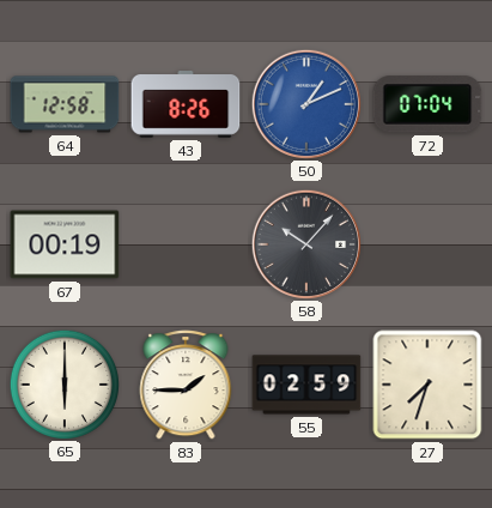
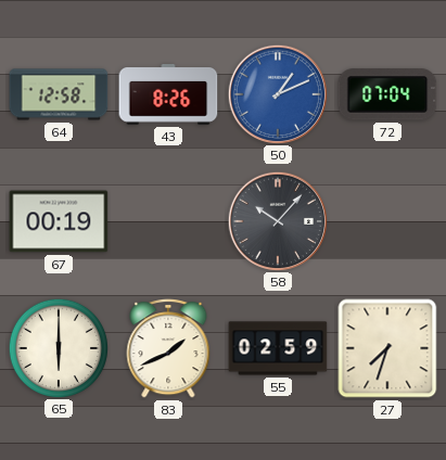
83: 1:45 -> 1:41
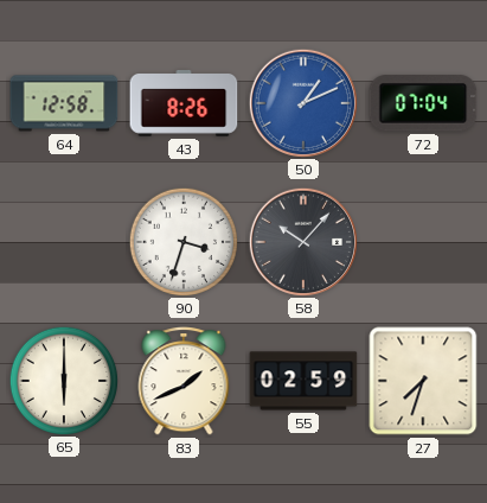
67: 00:19 -> none
90: none -> 3:33
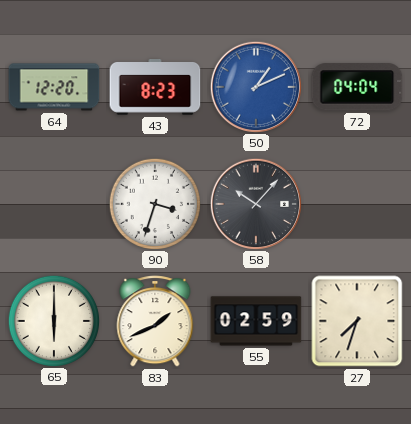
64: 12:58 -> 12:20
43: 8:26 -> 8:23
72: 07:04 -> 04:04
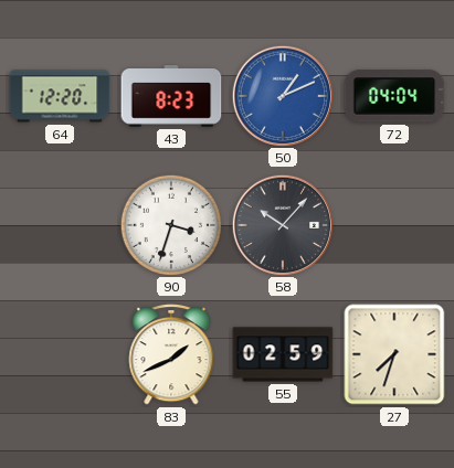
65: 6:00 -> none
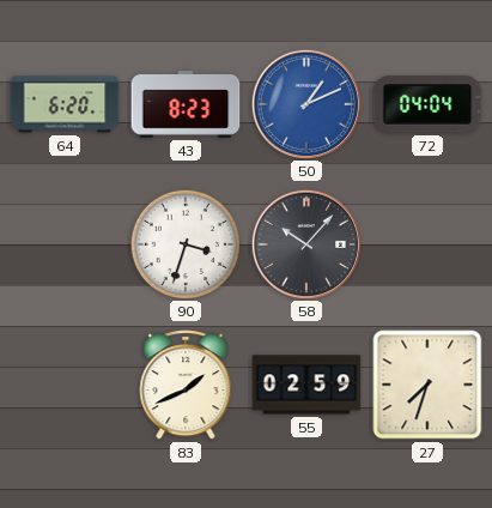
64: 12:20 -> 6:20
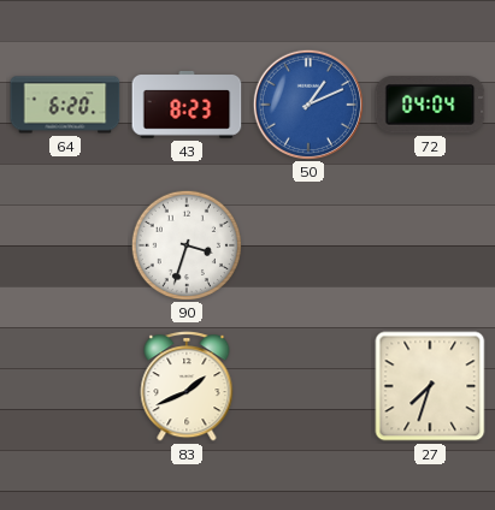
58: 10:07 -> none
55: 02:59 -> none
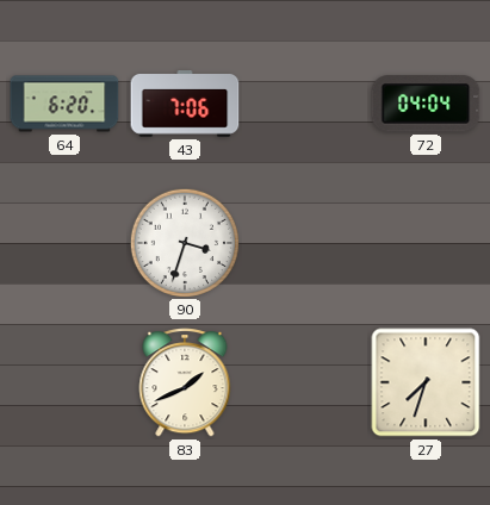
43: 8:23 -> 7:06
50: 1:11 -> none
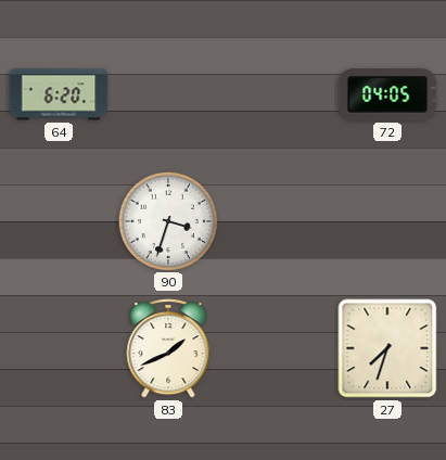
43: 7:06 -> none
72: 04:04 -> 04:05
